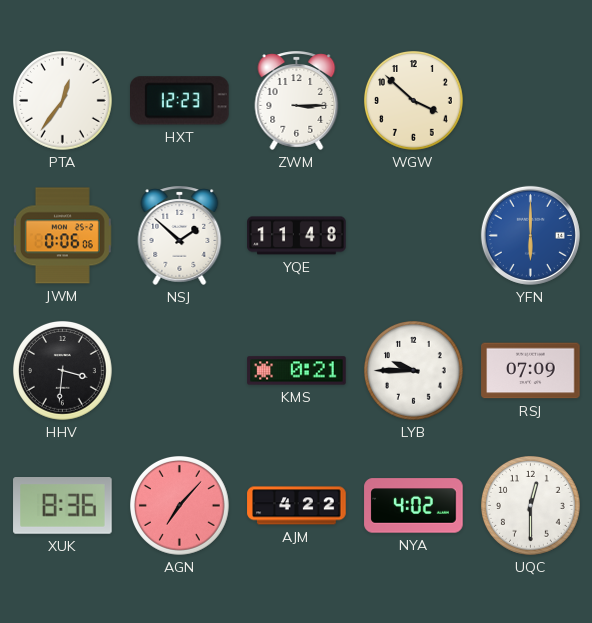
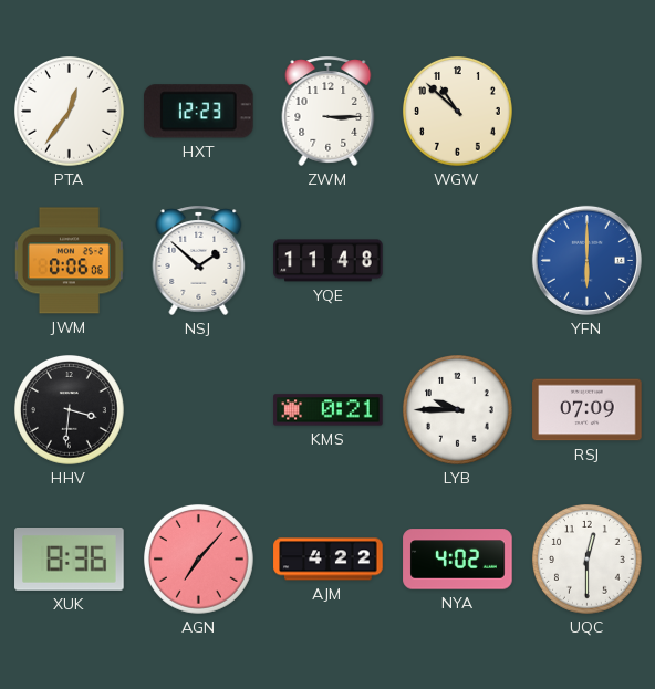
WGW: 3:52 -> 10:52
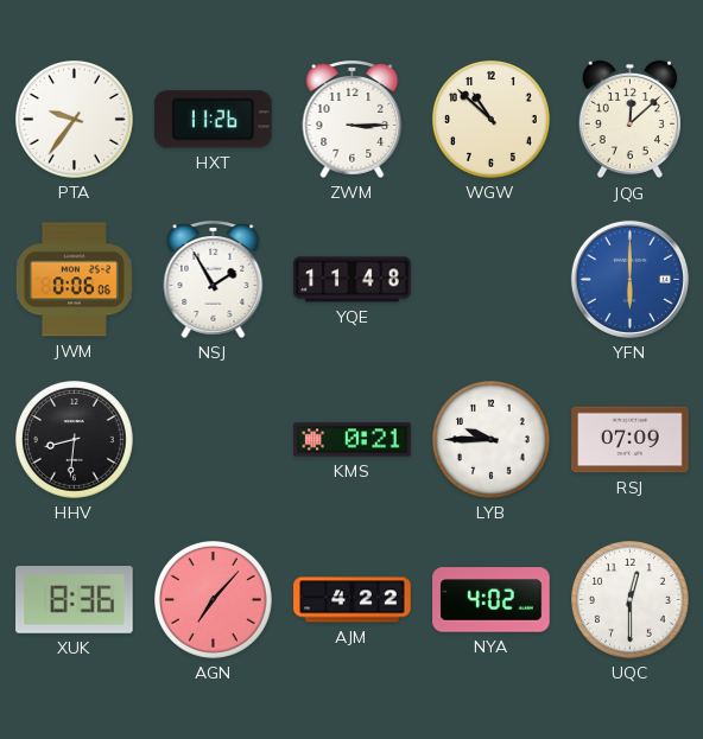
PTA: 12:36 -> 9:36
HXT: 12:23 -> 11:26
JQG: none -> 12:08
NSJ: 1:52 -> 1:55
HHV: 3:31 -> 8:31
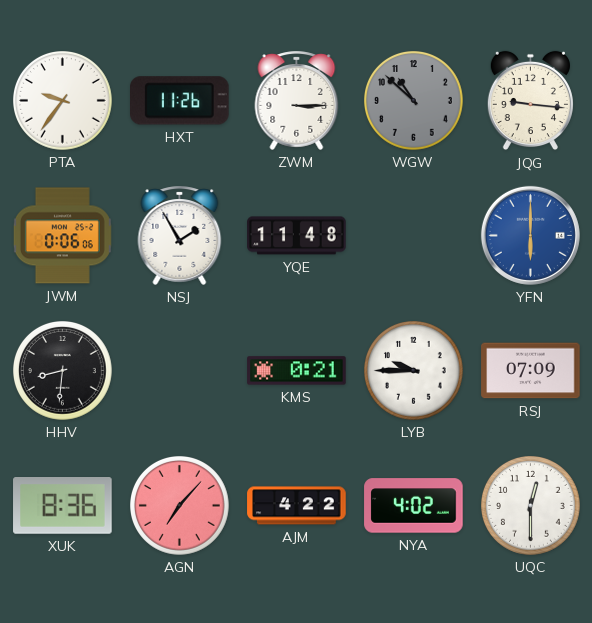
WGW dial: cream -> grey
JQG: 12:08 -> 9:16
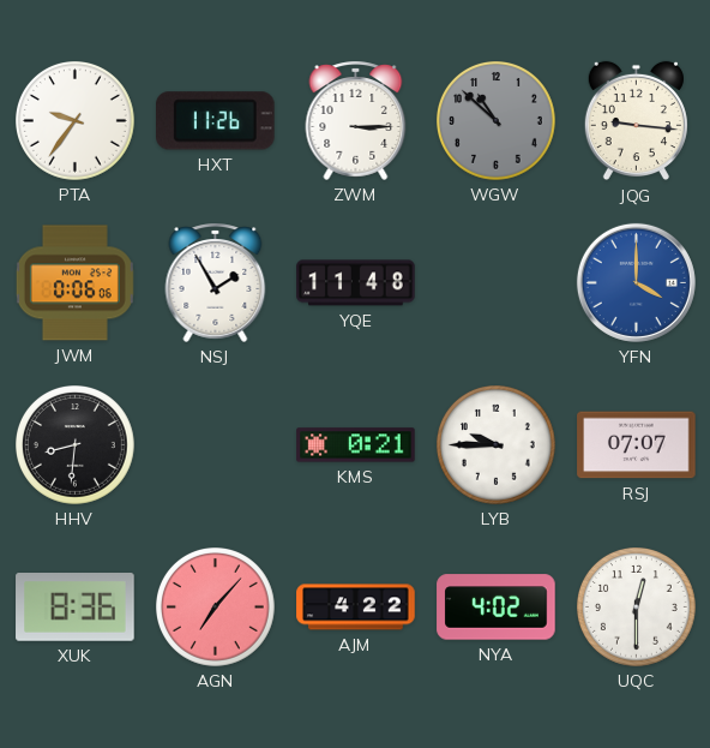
YFN: 6:00 -> 4:00
RSJ: 07:09 -> 07:07
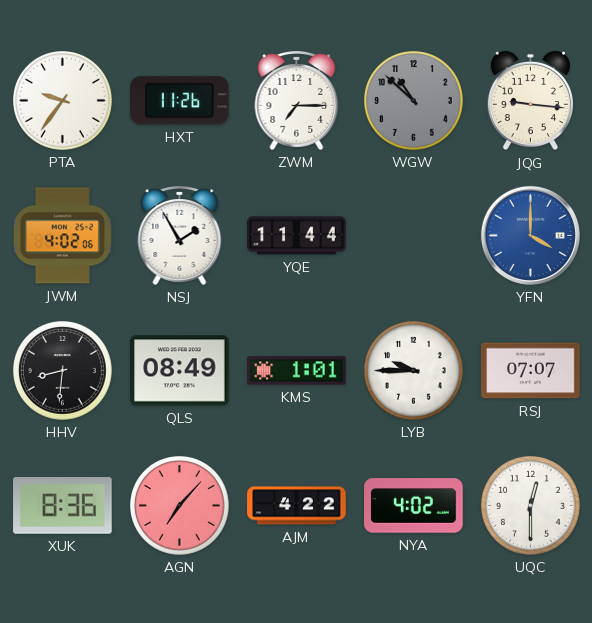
ZWM: 3:15 -> 7:15
JWM: 0:06 -> 4:02
YQE: 11:48 -> 11:44
QLS: none -> 08:49
KMS: 0:21 -> 1:01
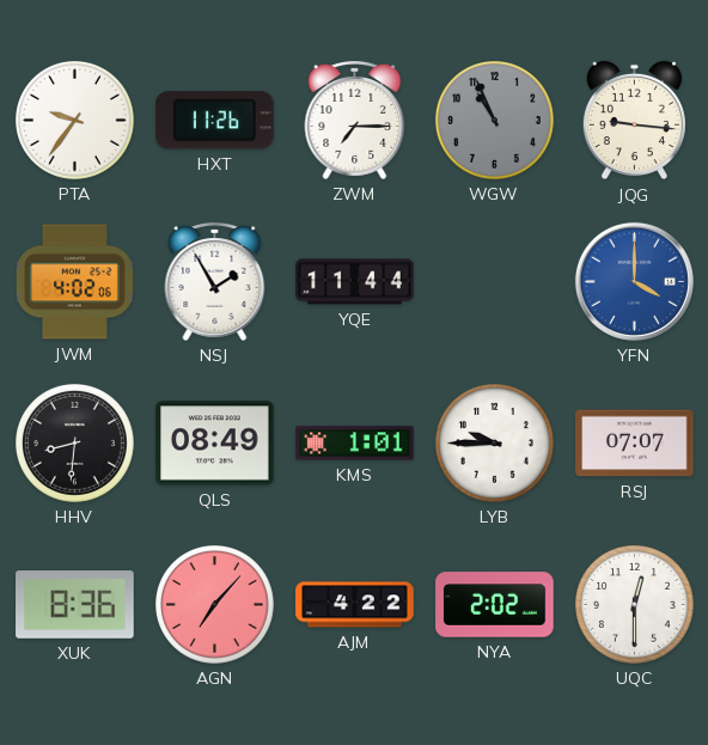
WGW: 10:52 -> 10:56
NYA: 4:02 -> 2:02
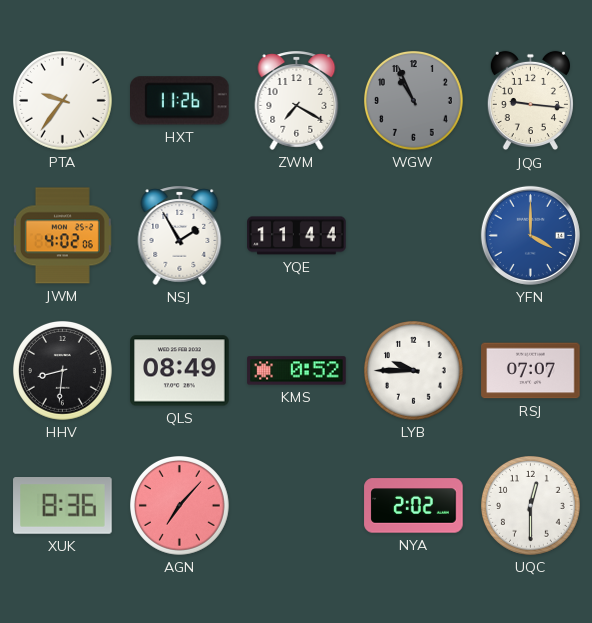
ZWM: 7:15 -> 7:20
KMS: 1:01 -> 0:52
AJM: 4:22 -> none
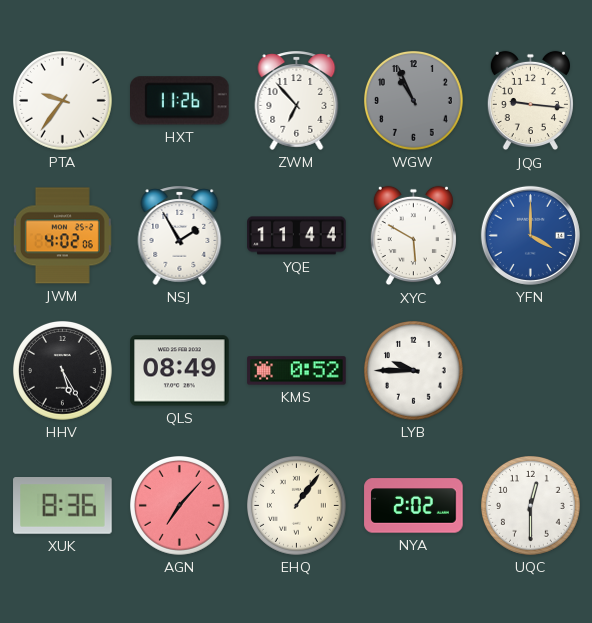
ZWM: 7:20 -> 6:53
XYC: none -> 5:50
HHV: 8:31 -> 5:25
RSJ: 07:07 -> none
EHQ: none -> 1:06
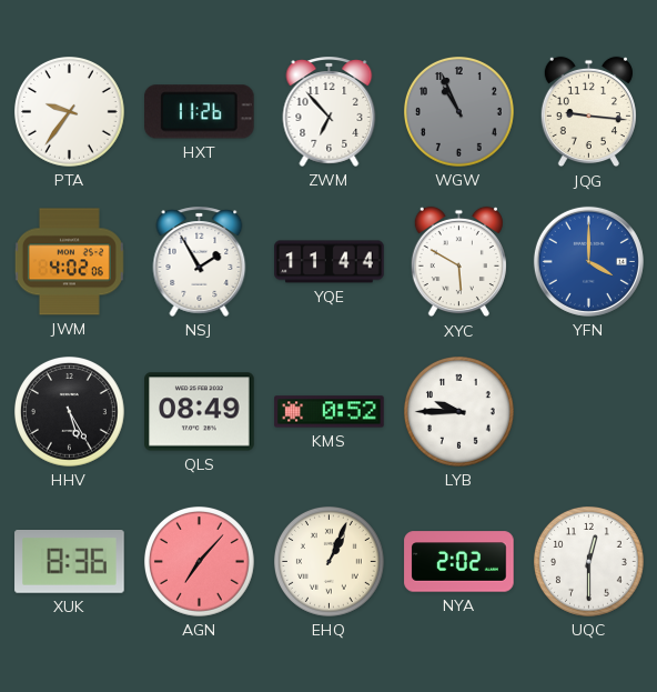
EHQ: 1:06 -> 1:04
